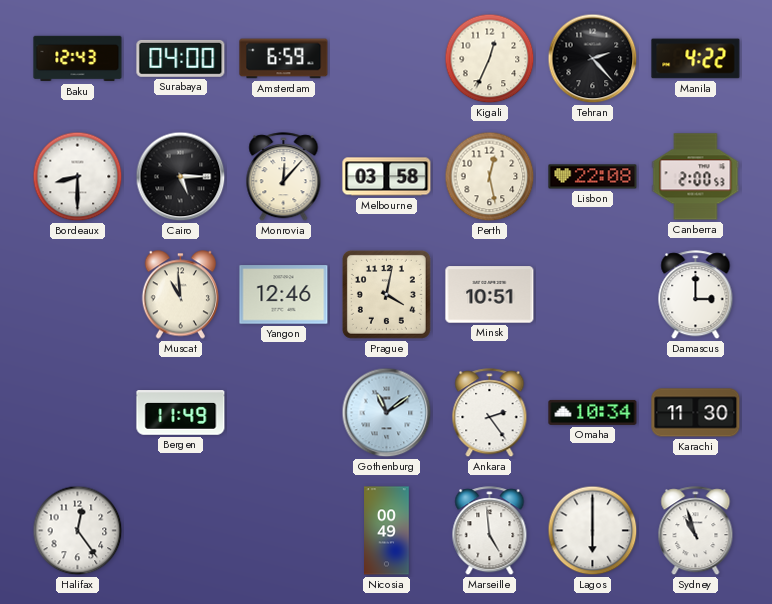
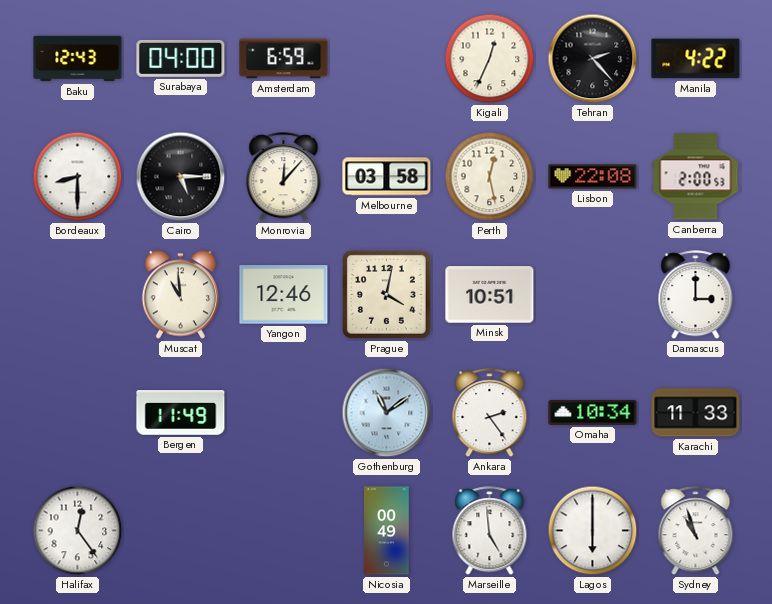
Karachi: 11:30 -> 11:33
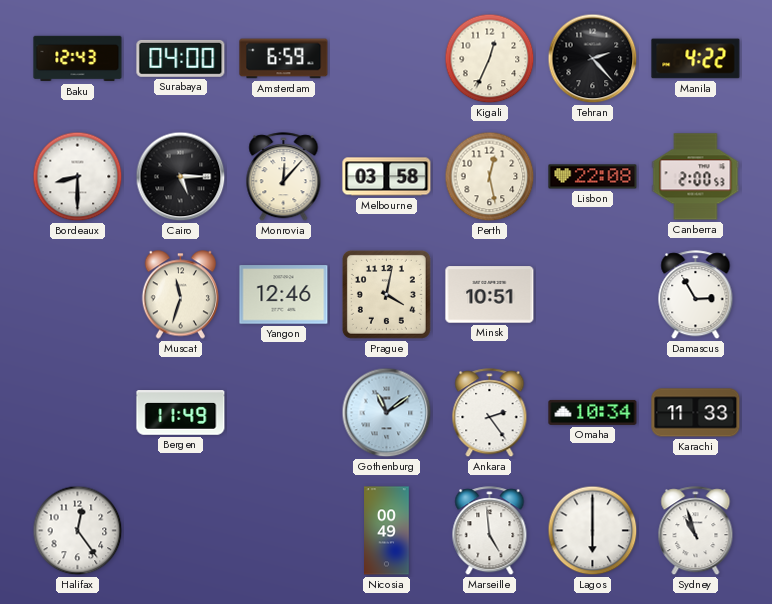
Muscat: 10:59 -> 11:33
Damascus: 3:00 -> 2:55
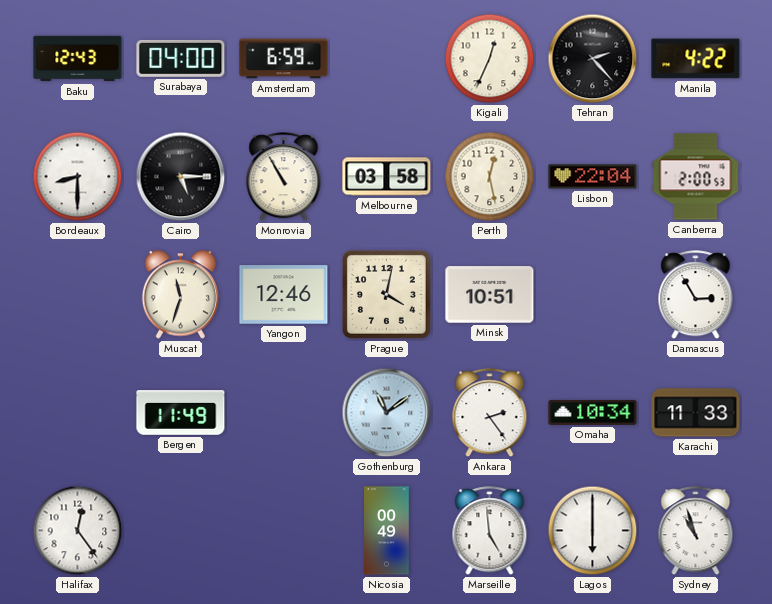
Monrovia: 12:07 -> 10:55
Lisbon: 22:08 -> 22:04
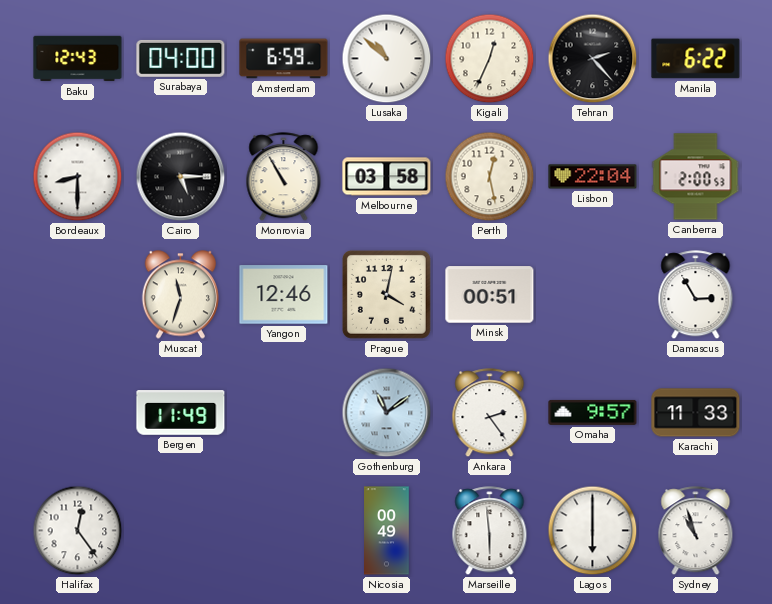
Lusaka: none -> 10:52
Manila: 4:22 -> 6:22
Minsk: 10:51 -> 00:51
Omaha: 10:34 -> 9:57
Marseille: 4:59 -> 5:59
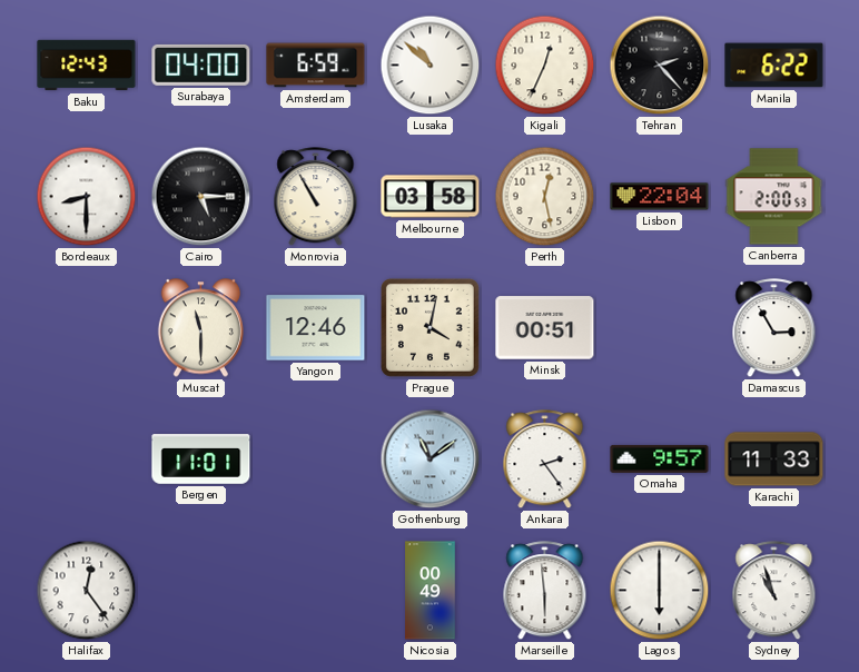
Muscat: 11:33 -> 11:30
Bergen: 11:49 -> 11:01
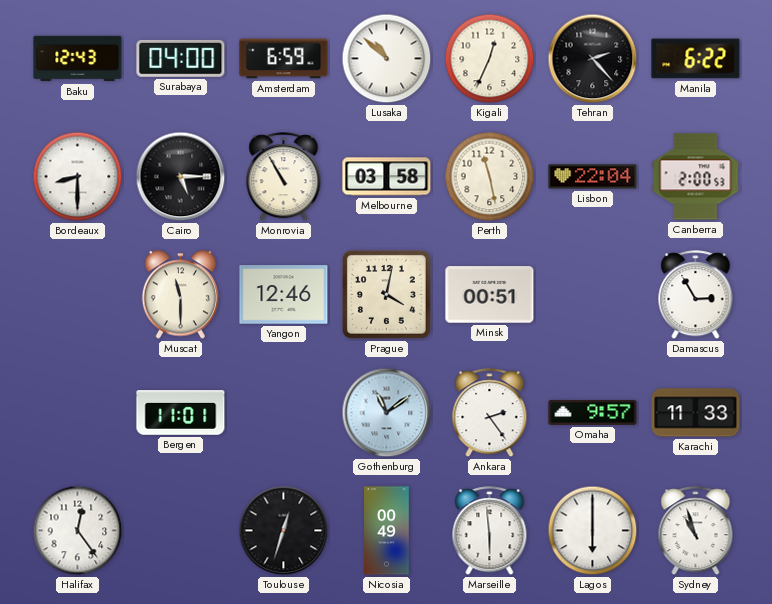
Perth: 12:28 -> 11:28
Toulouse: none -> 12:33
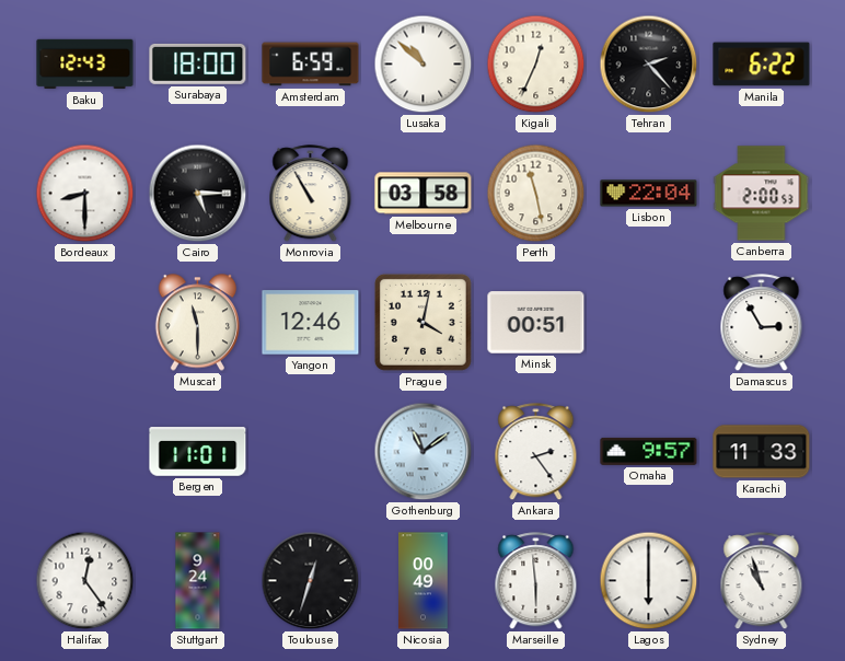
Surabaya: 04:00 -> 18:00
Stuttgart: none -> 9:24
